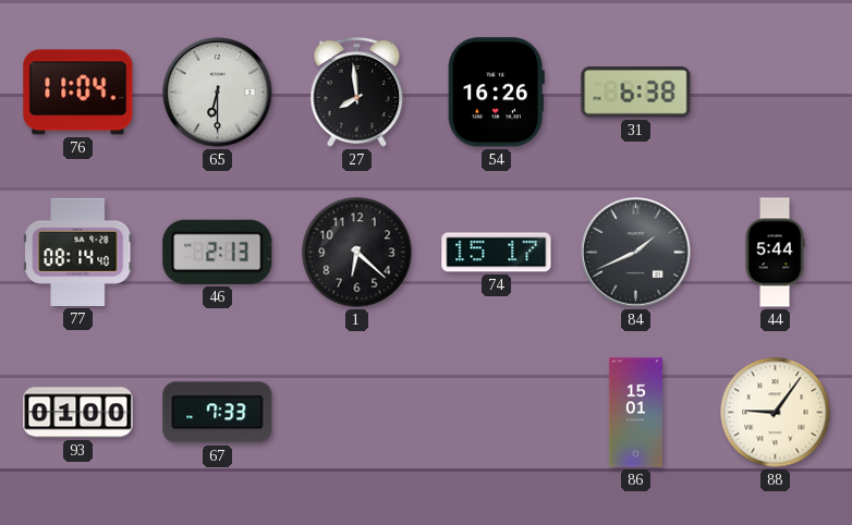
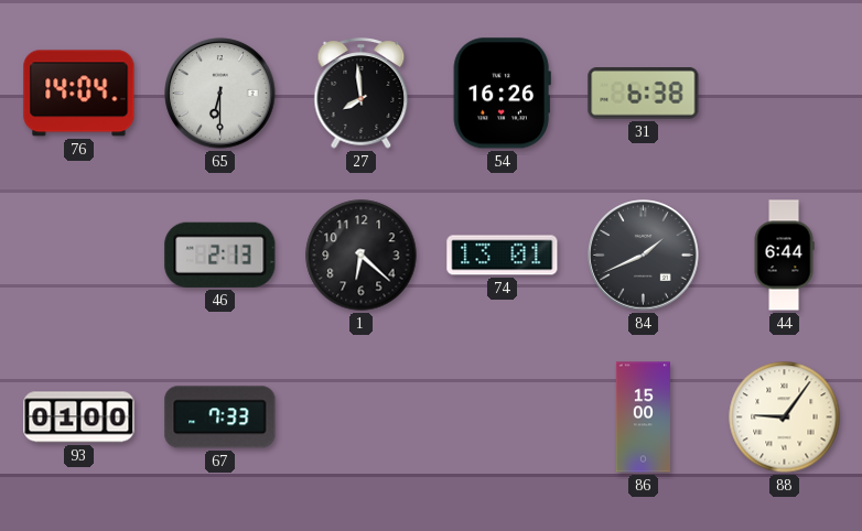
76: 11:04 -> 14:04
77: 08:14 -> none
74: 15:17 -> 13:01
44: 5:44 -> 6:44
86: 15:01 -> 15:00
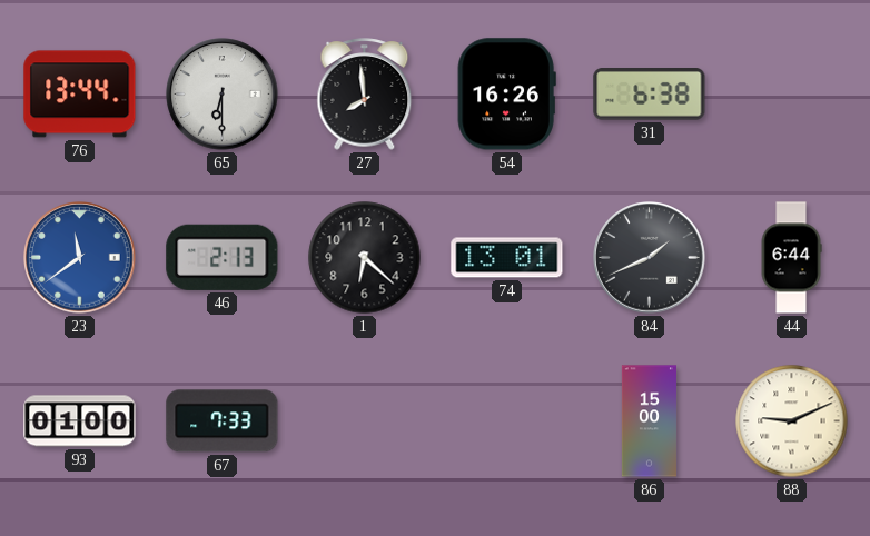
76: 14:04 -> 13:44
23: none -> 11:39
88: 9:06 -> 9:11
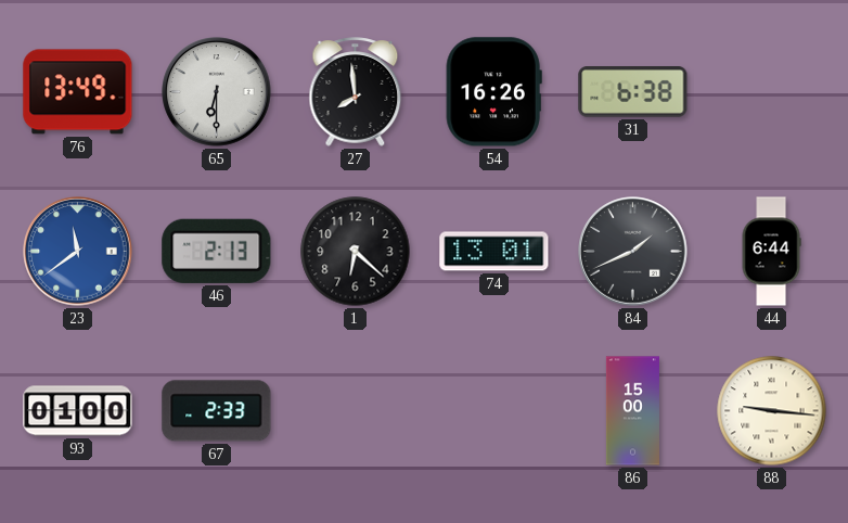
76: 13:44 -> 13:49
67: 7:33 -> 2:33
88: 9:11 -> 9:16
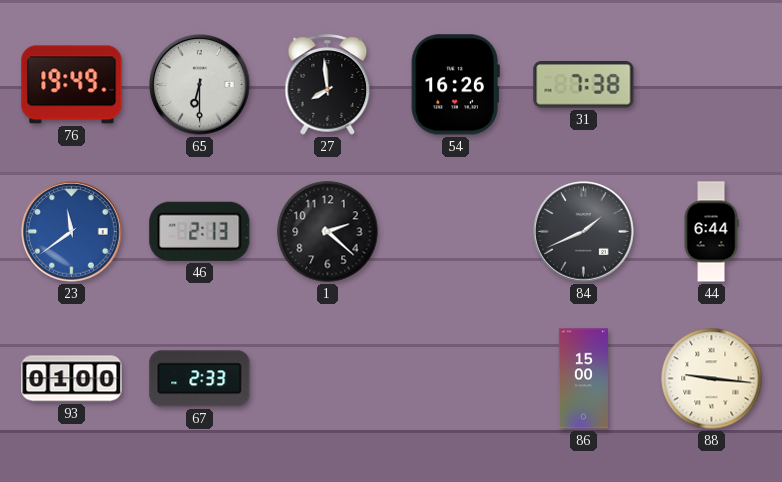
76: 13:49 -> 19:49
31: 6:38 -> 7:38
1: 6:22 -> 2:22
74: 13:01 -> none
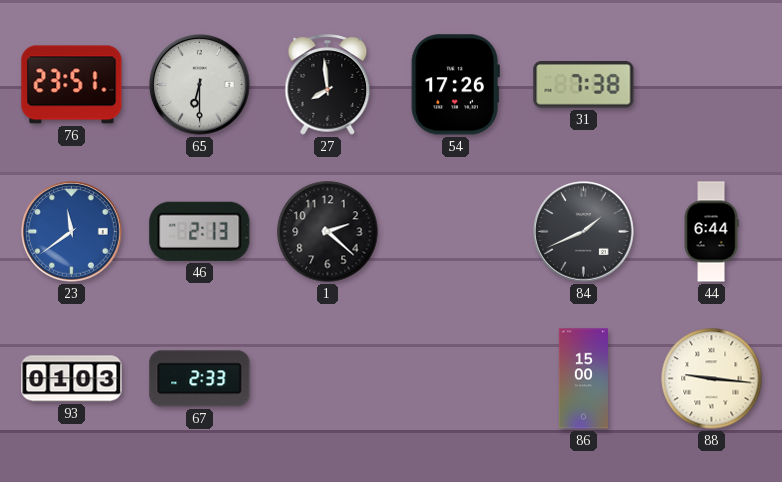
76: 19:49 -> 23:51
54: 16:26 -> 17:26
93: 01:00 -> 01:03
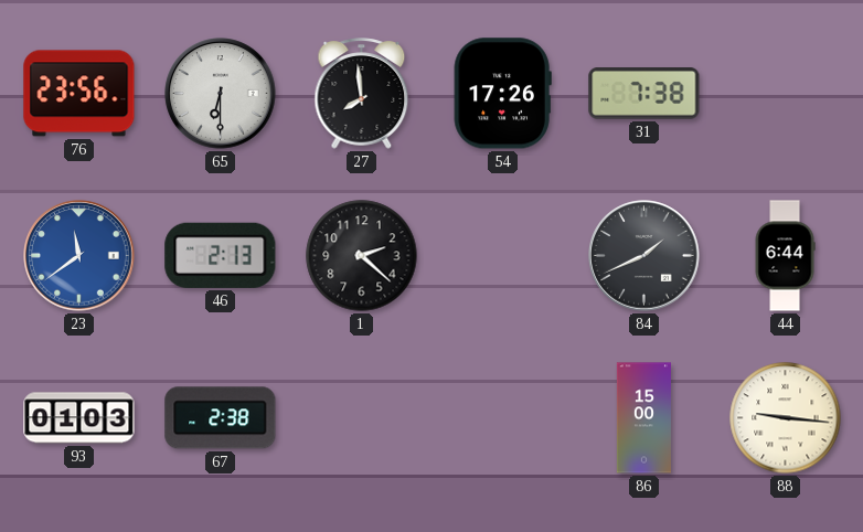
76: 23:51 -> 23:56
67: 2:33 -> 2:38
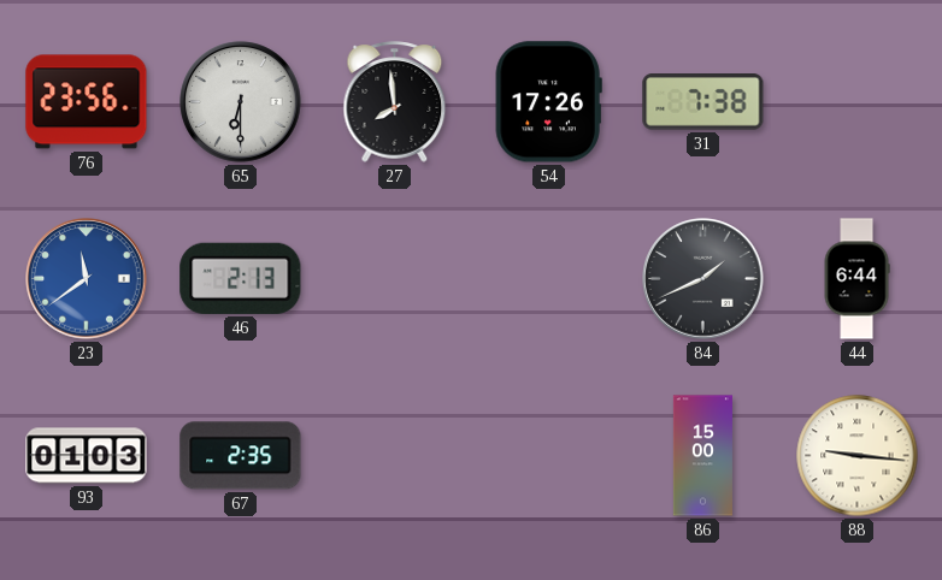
1: 2:22 -> none
67: 2:38 -> 2:35
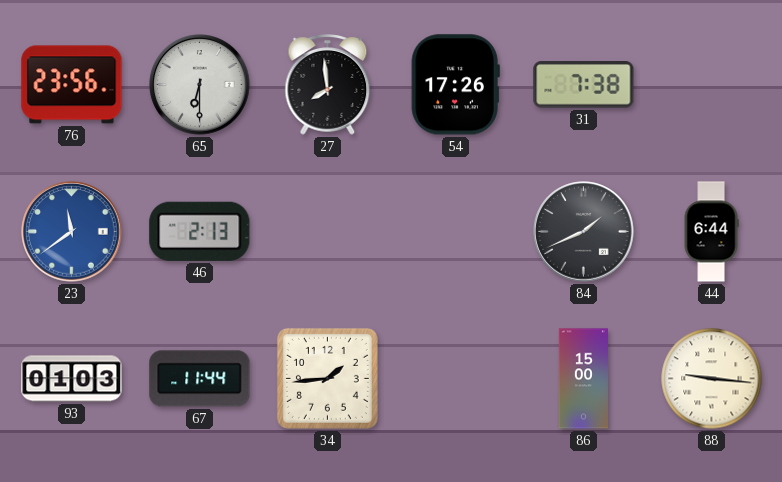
67: 2:35 -> 11:44
34: none -> 1:44
